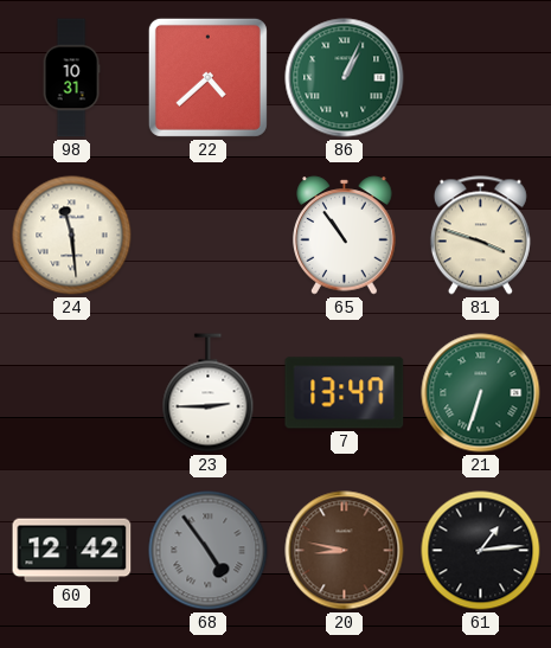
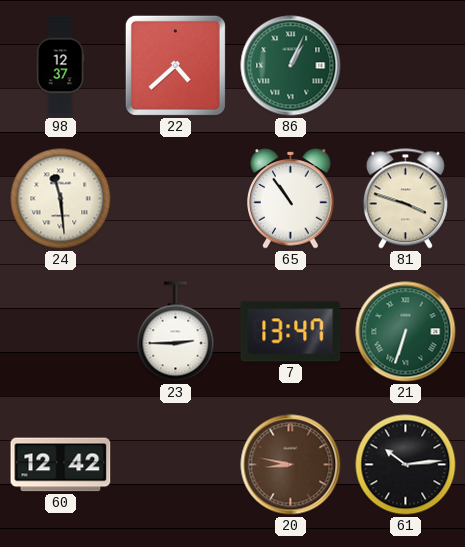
98: 10:31 -> 12:37
68: 4:54 -> none
61: 1:14 -> 10:14
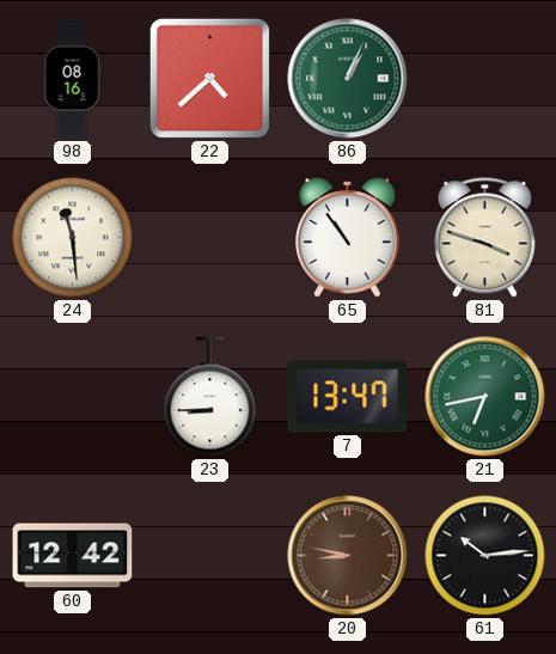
98: 12:37 -> 08:16
23: 2:45 -> 8:45
21: 6:33 -> 6:43
